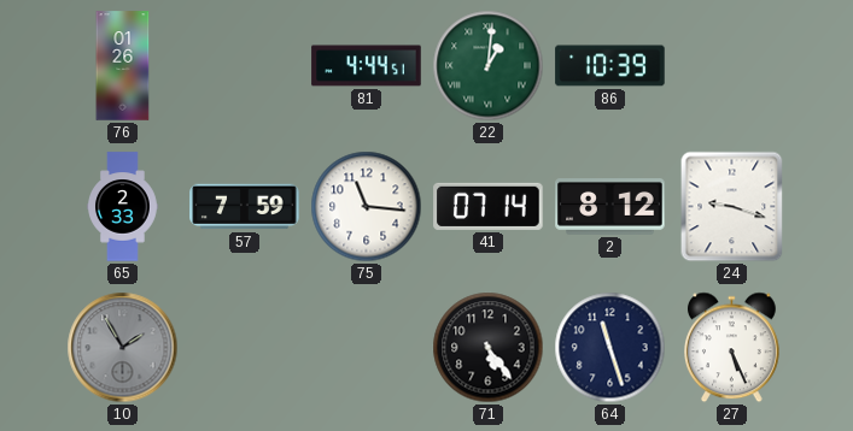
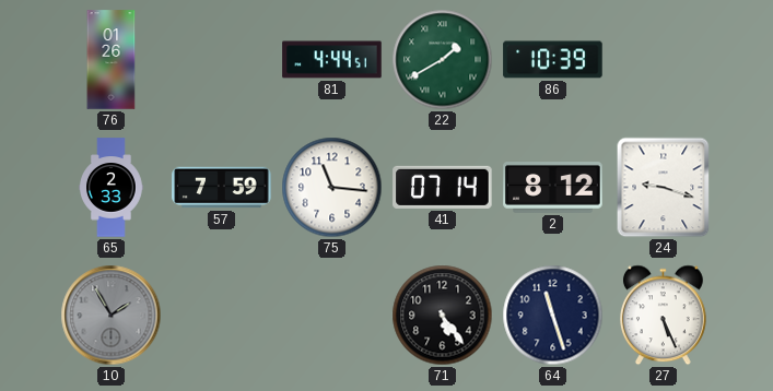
22: 1:01 -> 1:40
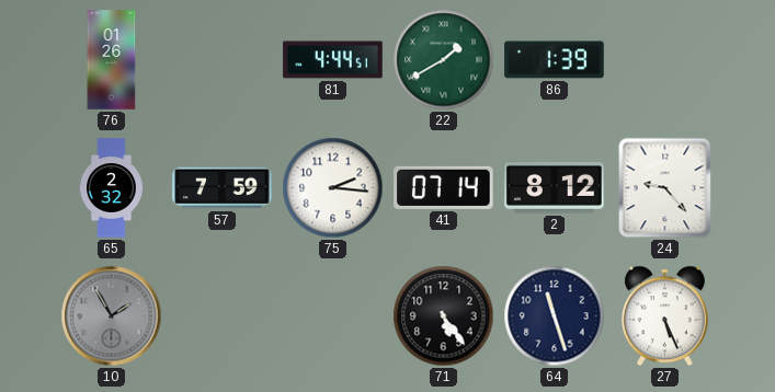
86: 10:39 -> 1:39
65: 2:33 -> 2:32
75: 11:16 -> 2:16
24: 9:18 -> 9:23
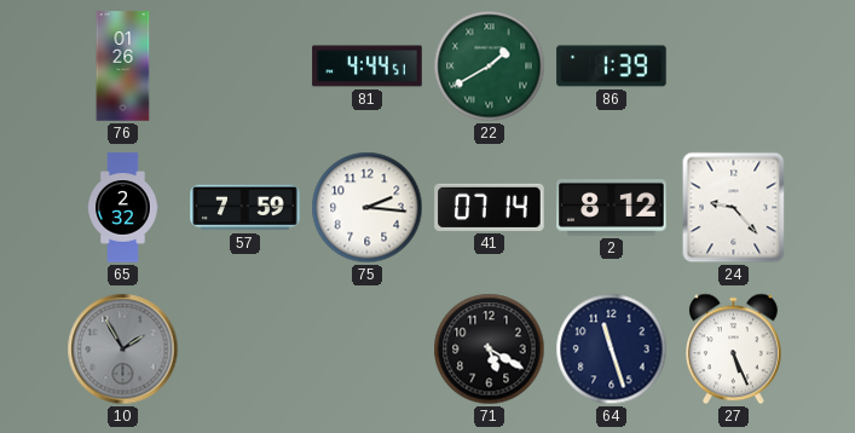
71: 5:24 -> 5:20
